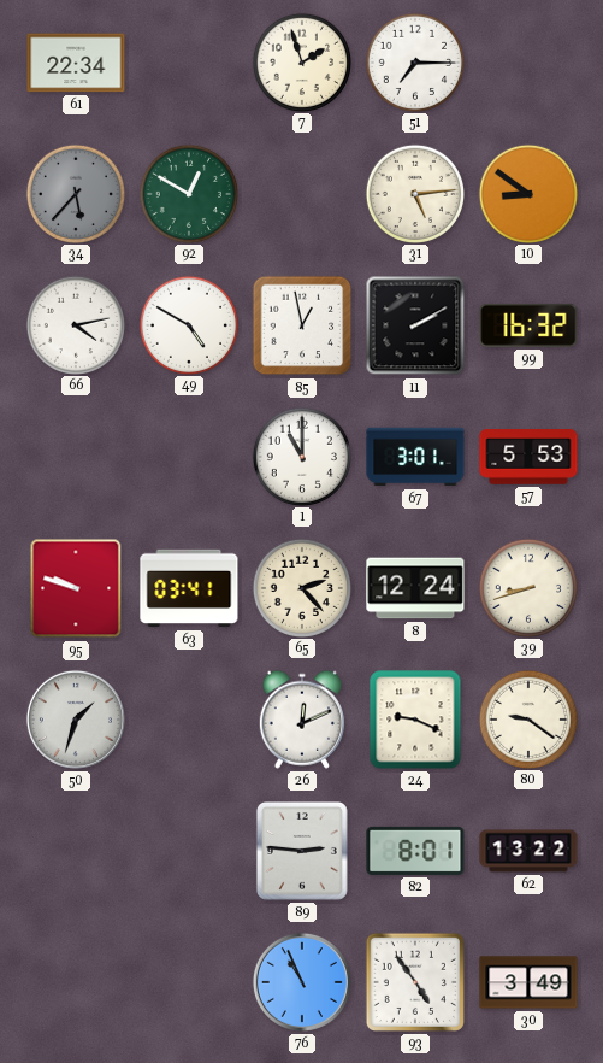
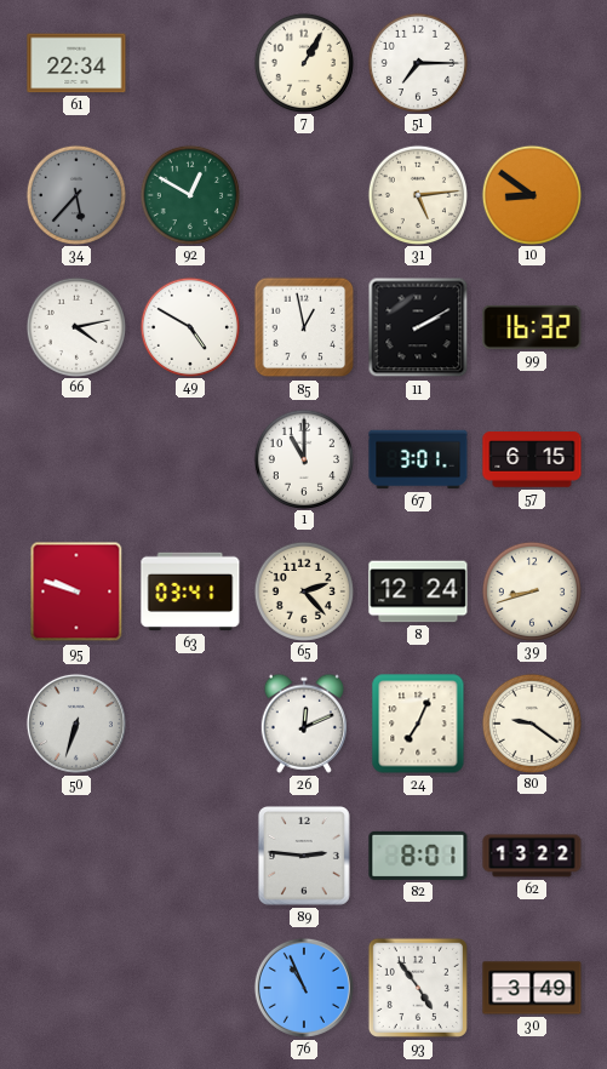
7: 1:57 -> 1:05
57: 5:53 -> 6:15
50: 1:33 -> 6:33
24: 9:19 -> 7:04
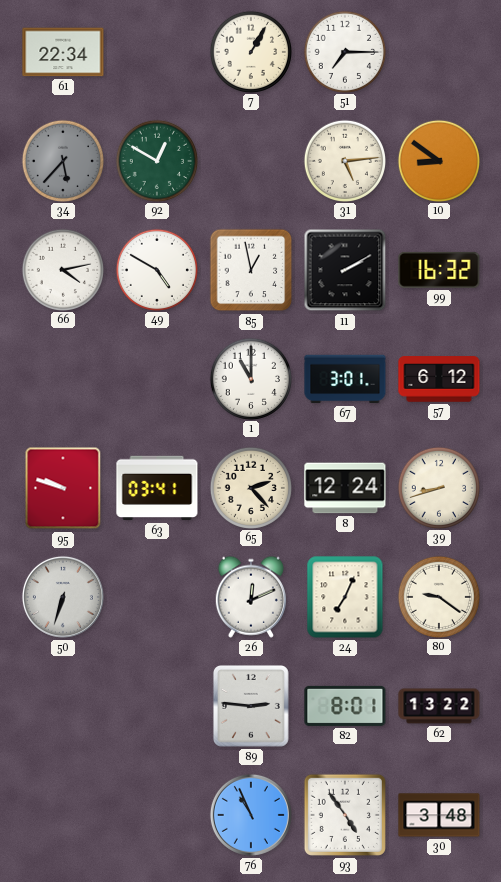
57: 6:15 -> 6:12
30: 3:49 -> 3:48
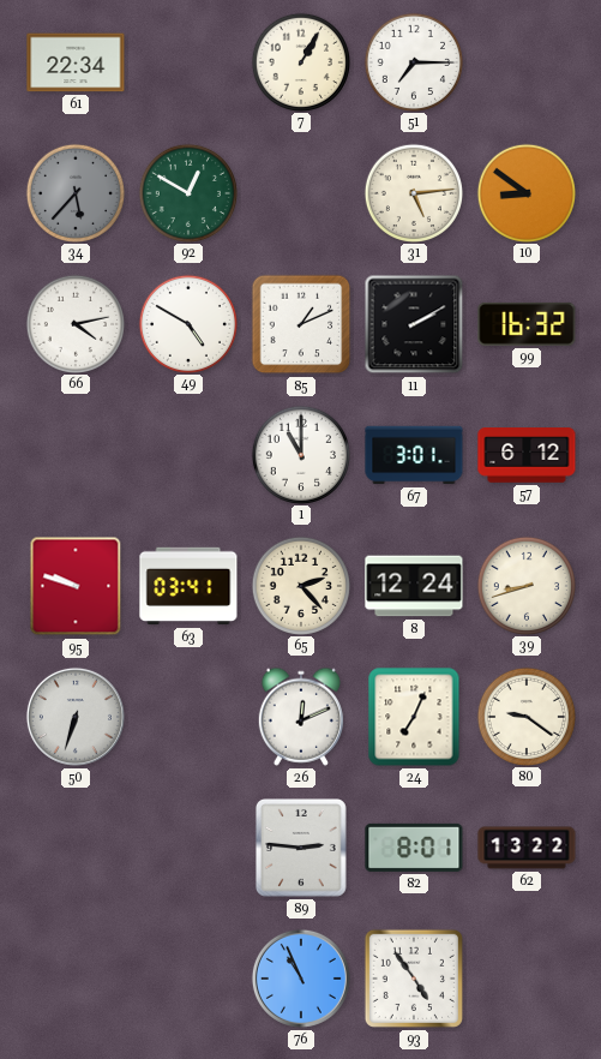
85: 12:58 -> 1:11
30: 3:48 -> none
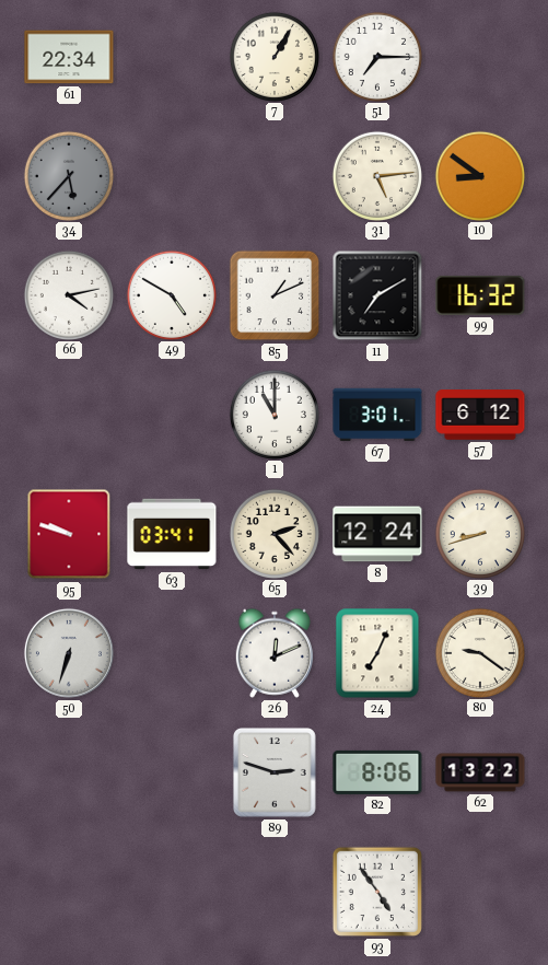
92: 12:50 -> none
11: 2:10 -> 7:10
89: 2:46 -> 2:48
82: 8:01 -> 8:06
76: 10:56 -> none
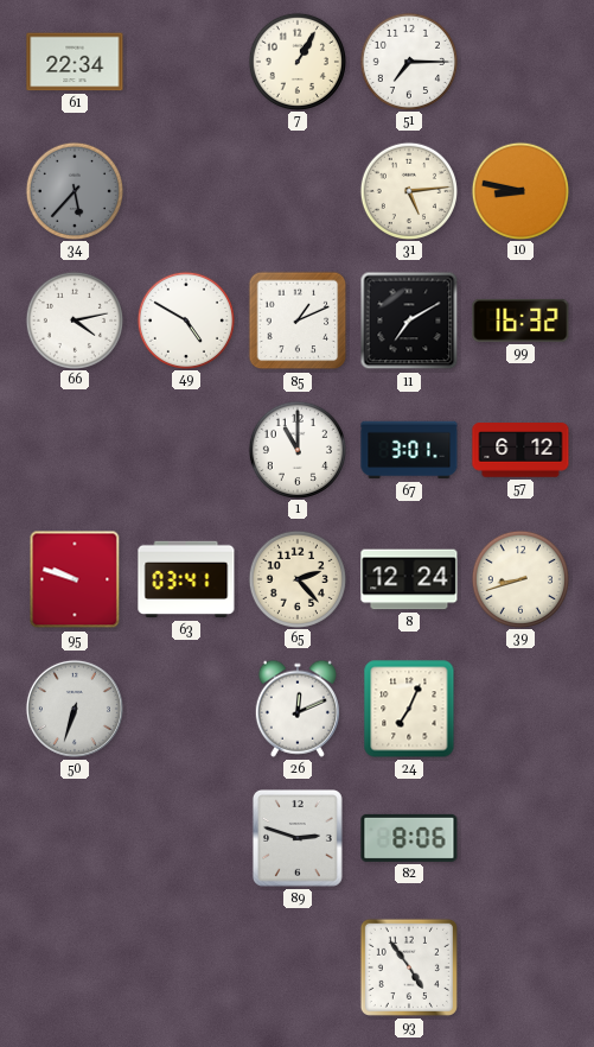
10: 8:51 -> 8:47
80: 9:21 -> none
62: 13:22 -> none
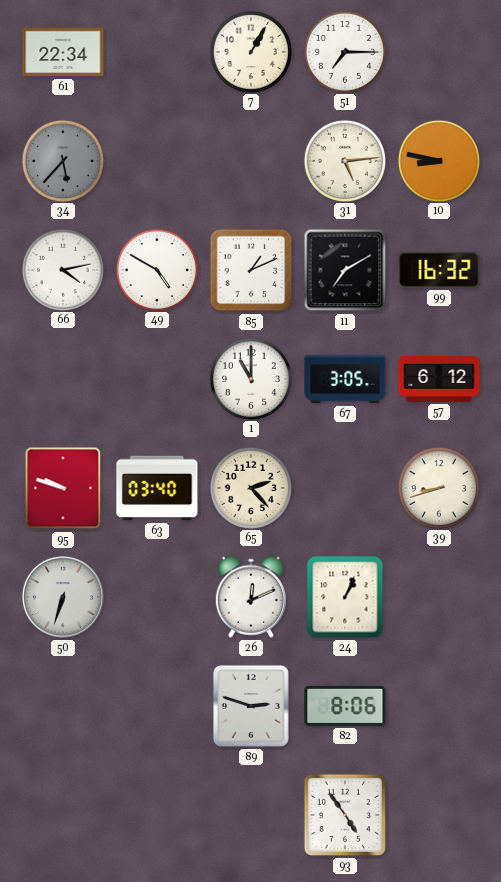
67: 3:01 -> 3:05
63: 03:41 -> 03:40
8: 12:24 -> none
24: 7:04 -> 1:04
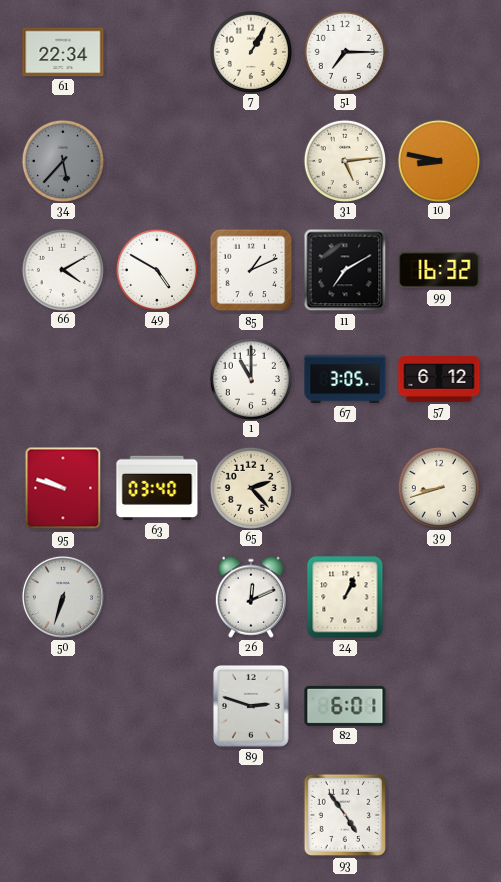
66: 4:13 -> 4:10
82: 8:06 -> 6:01
